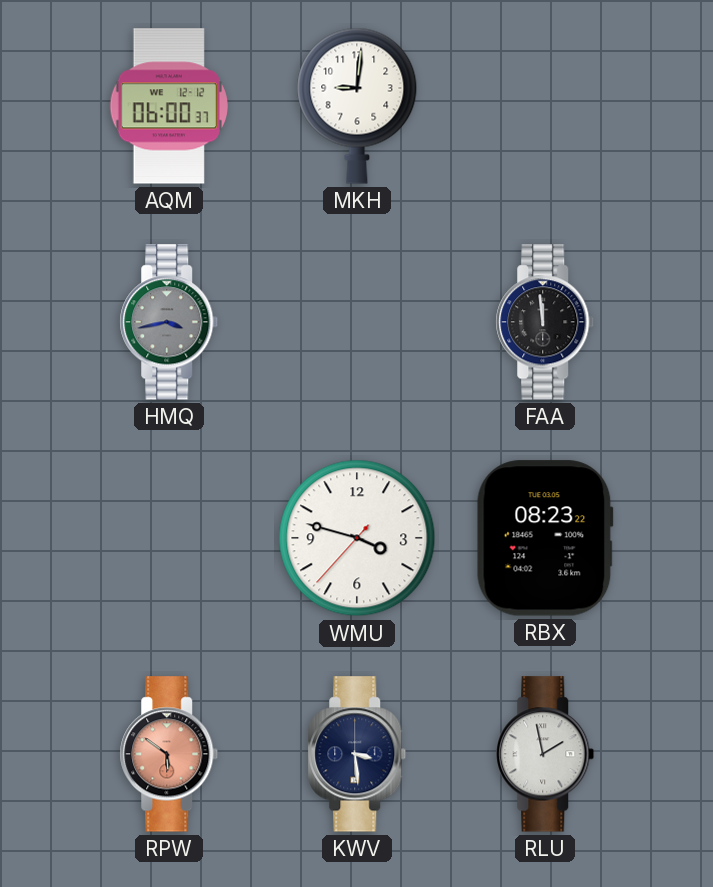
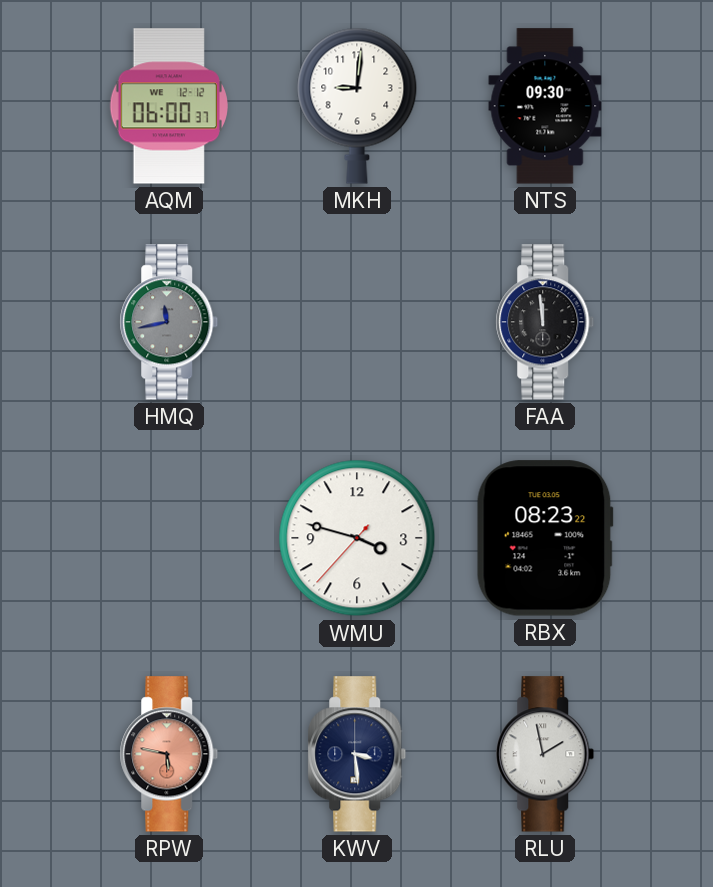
NTS: none -> 09:30
HMQ: 3:43 -> 11:43
RPW: 5:51 -> 5:47
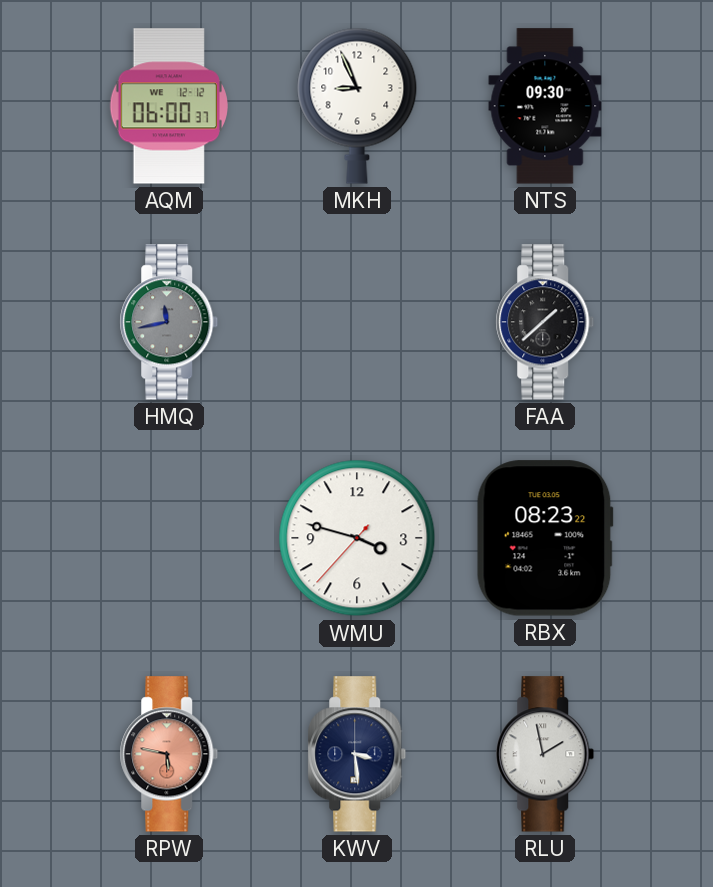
MKH: 9:01 -> 8:56
FAA: 11:59 -> 1:38
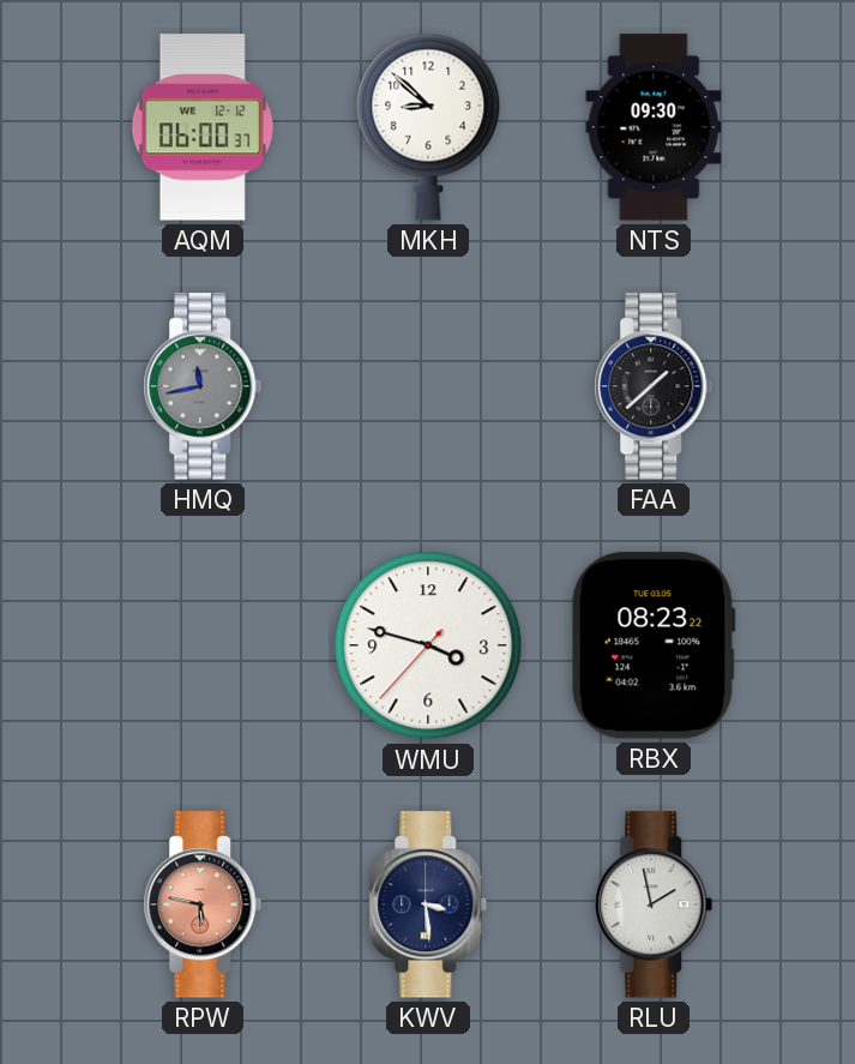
MKH: 8:56 -> 8:52
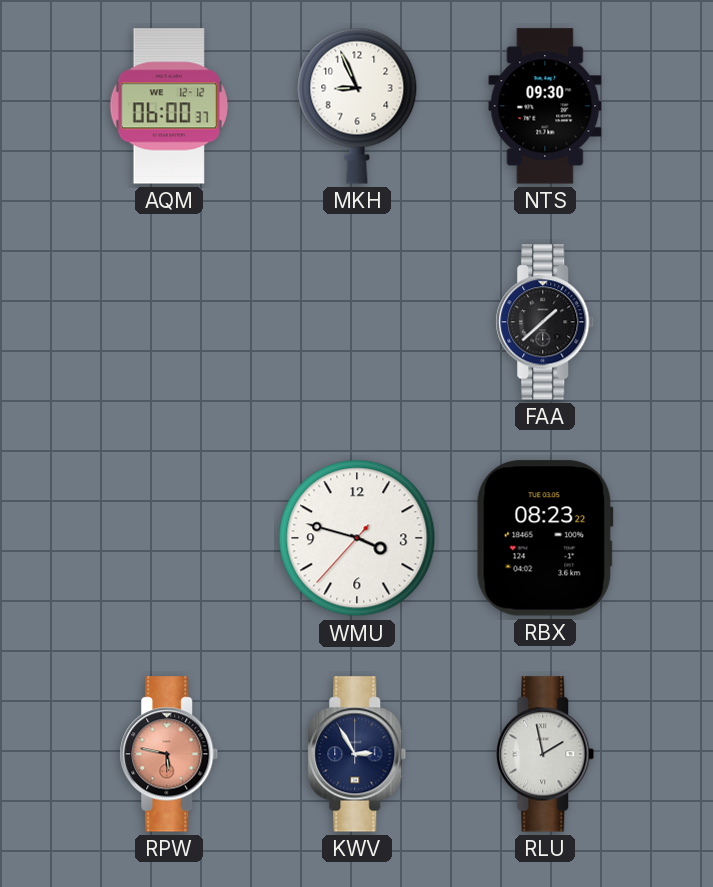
MKH: 8:52 -> 8:56
HMQ: 11:43 -> none
KWV: 3:29 -> 2:55
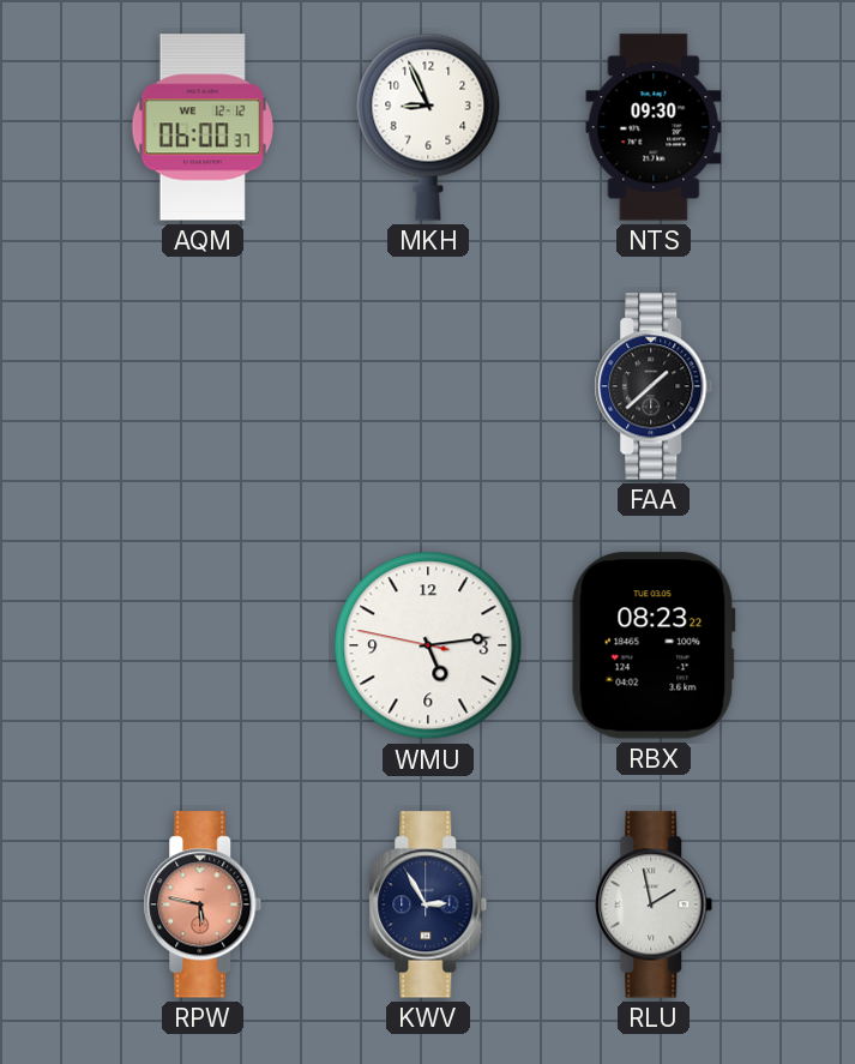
WMU: 3:47 -> 5:13
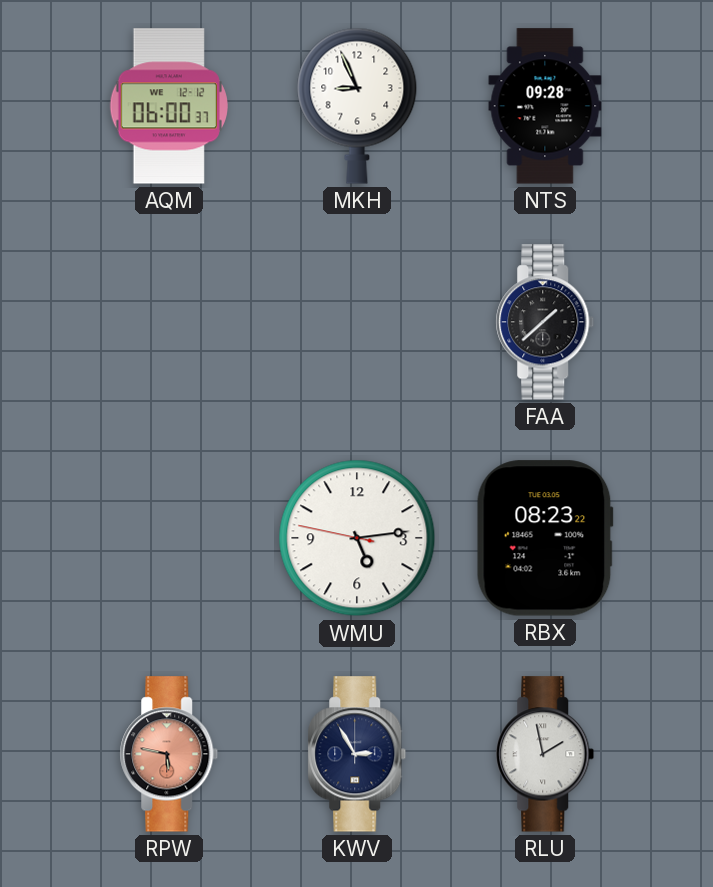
NTS: 09:30 -> 09:28
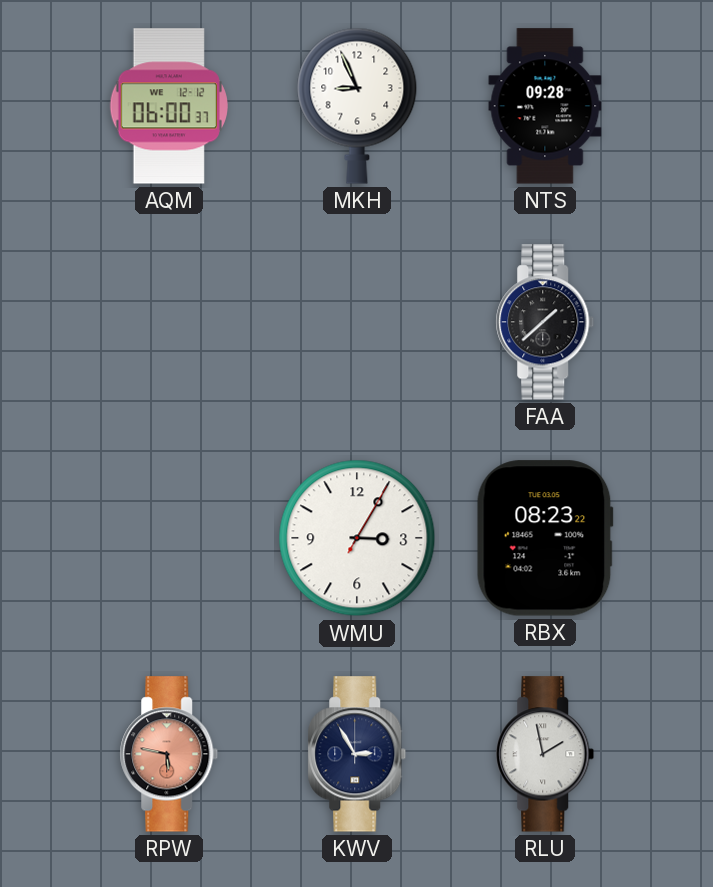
WMU: 5:13 -> 3:05
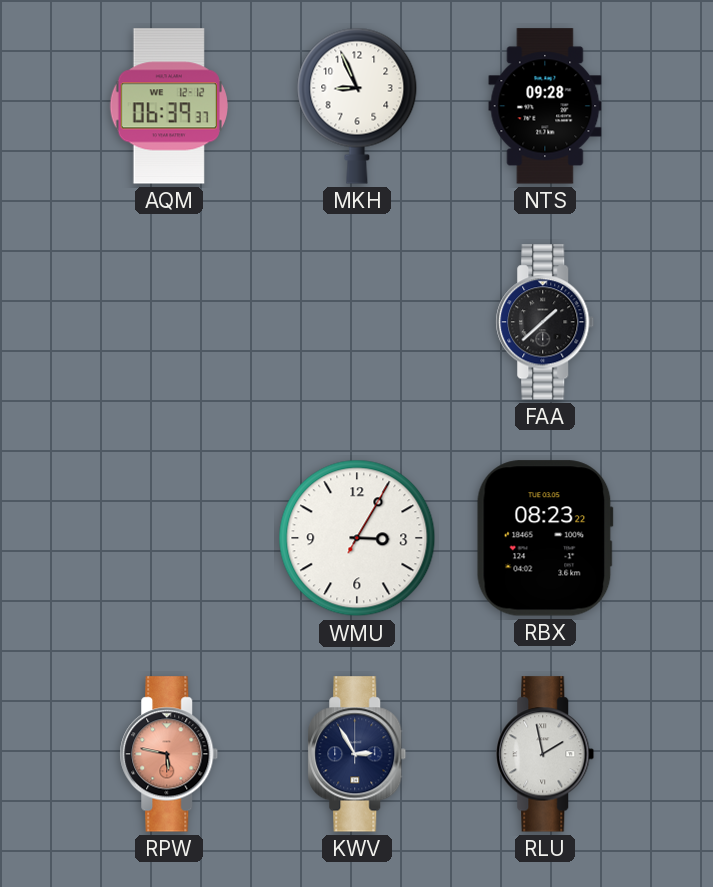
AQM: 06:00 -> 06:39
